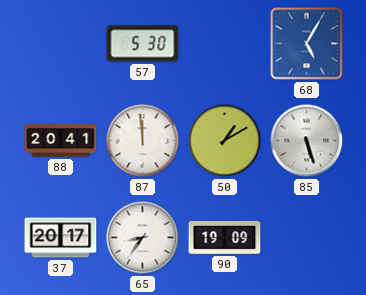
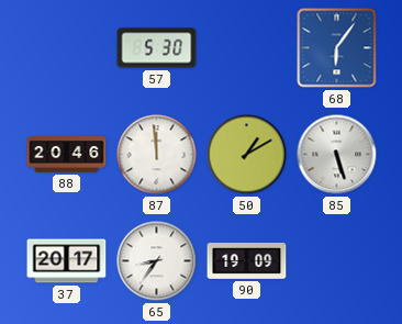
68: 5:05 -> 6:06
88: 20:41 -> 20:46
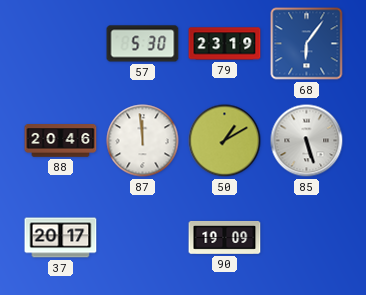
79: none -> 23:19
65: 8:36 -> none
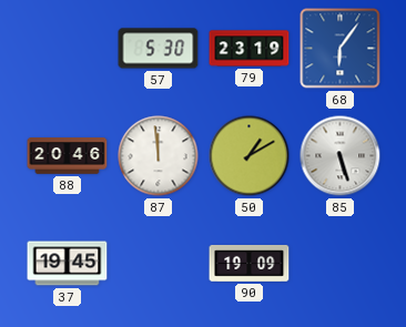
37: 20:17 -> 19:45
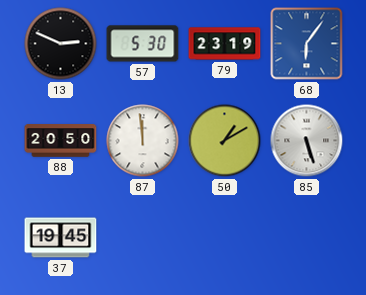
13: none -> 2:49
88: 20:46 -> 20:50
90: 19:09 -> none
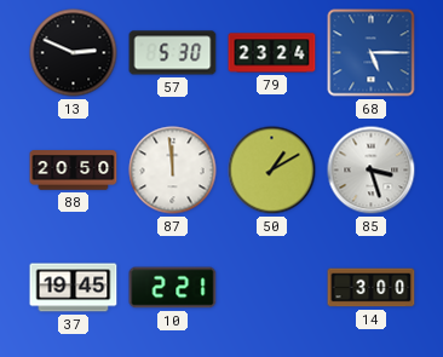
79: 23:19 -> 23:24
68: 6:06 -> 5:15
85: 5:27 -> 3:27
10: none -> 2:21
14: none -> 3:00
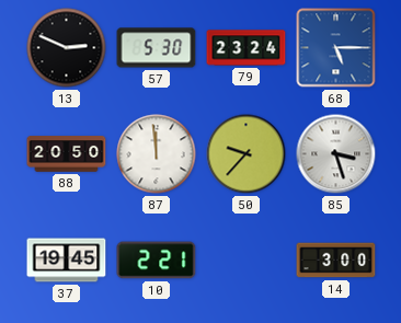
50: 1:10 -> 9:37
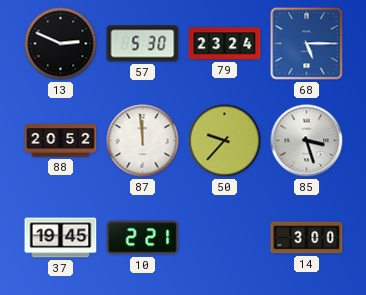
88: 20:50 -> 20:52
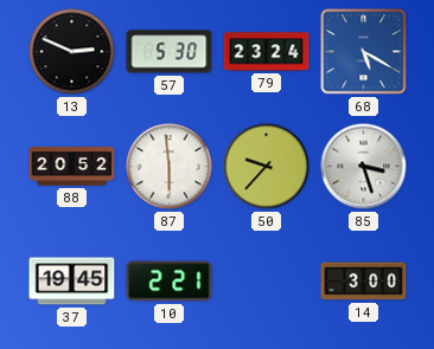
68: 5:15 -> 5:20
87: 11:59 -> 5:59
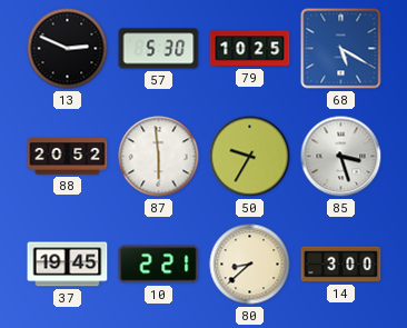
79: 23:24 -> 10:25
50: 9:37 -> 9:35
80: none -> 8:38
